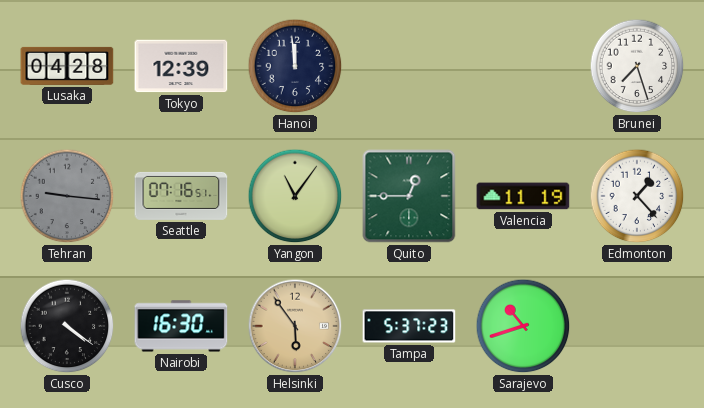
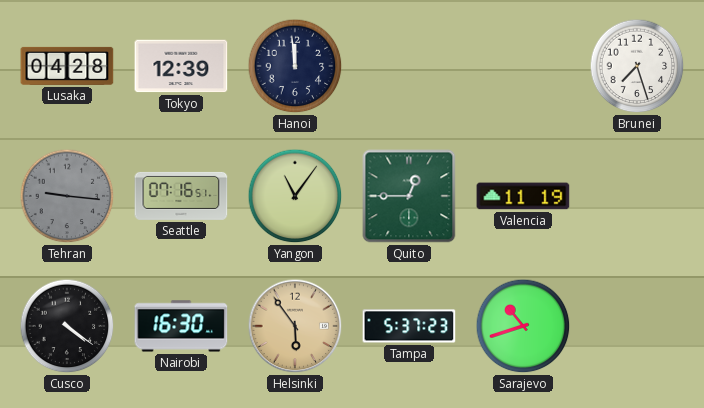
Edmonton: 1:23 -> none
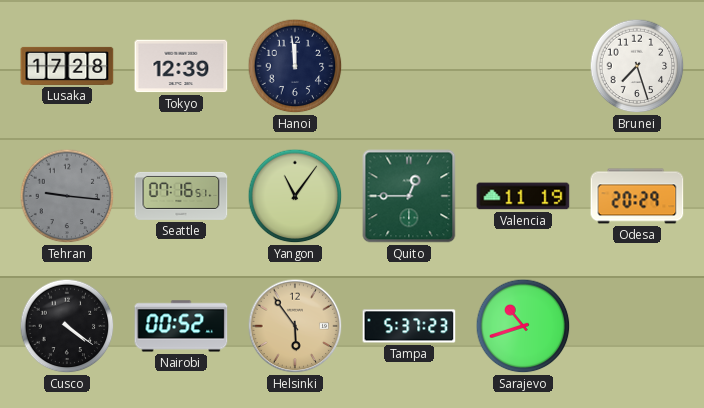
Lusaka: 04:28 -> 17:28
Odesa: none -> 20:29
Nairobi: 16:30 -> 00:52
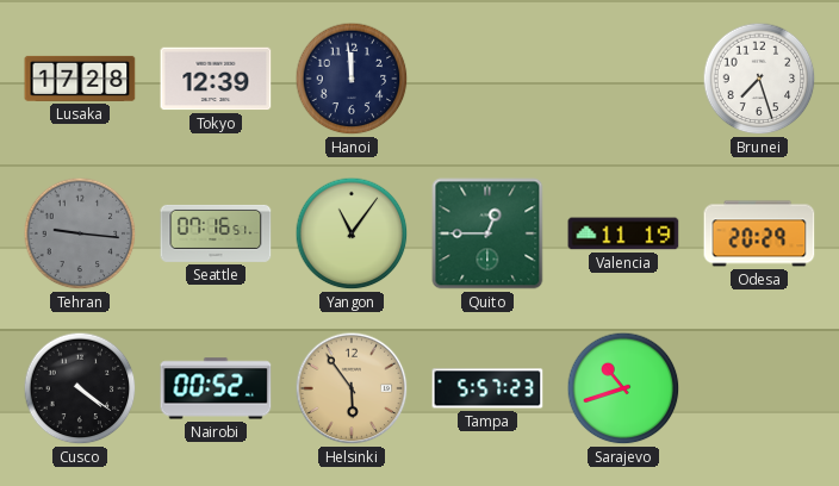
Tampa: 5:37 -> 5:57
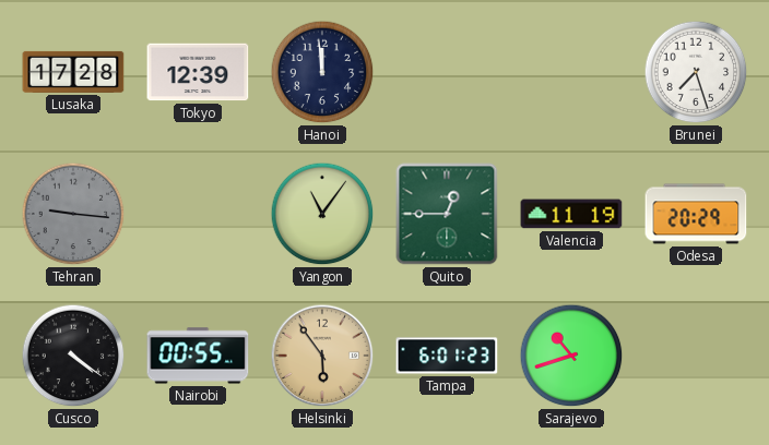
Seattle: 07:16 -> none
Nairobi: 00:52 -> 00:55
Tampa: 5:57 -> 6:01
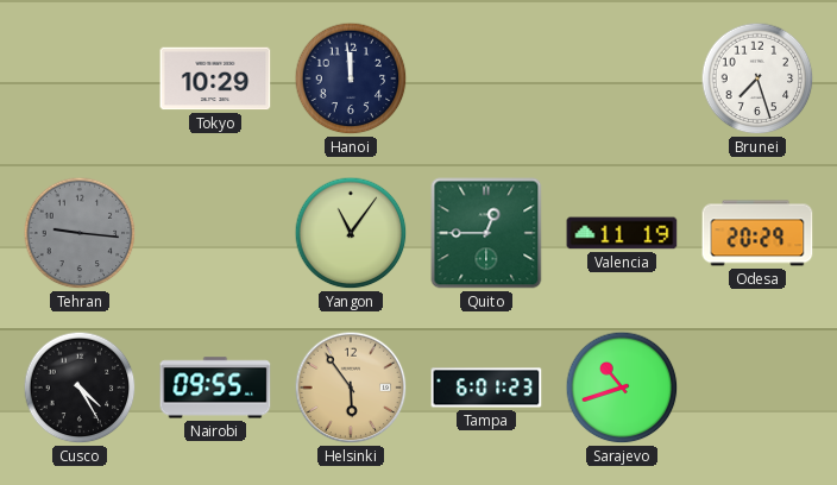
Lusaka: 17:28 -> none
Tokyo: 12:39 -> 10:29
Cusco: 4:21 -> 4:25
Nairobi: 00:55 -> 09:55
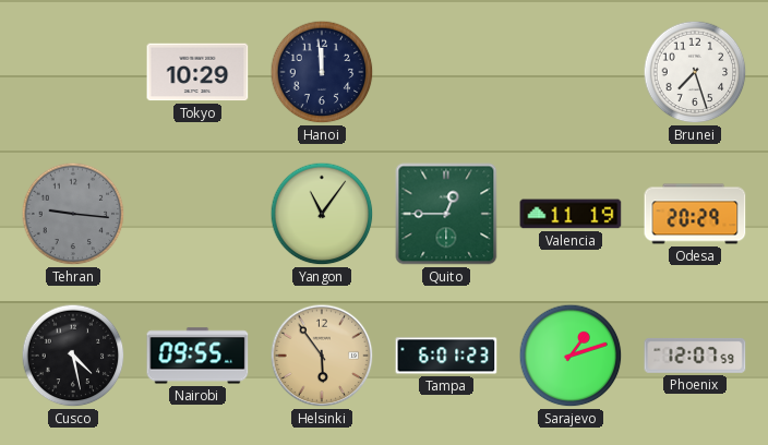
Cusco: 4:25 -> 4:28
Sarajevo: 10:42 -> 1:12
Phoenix: none -> 12:07
